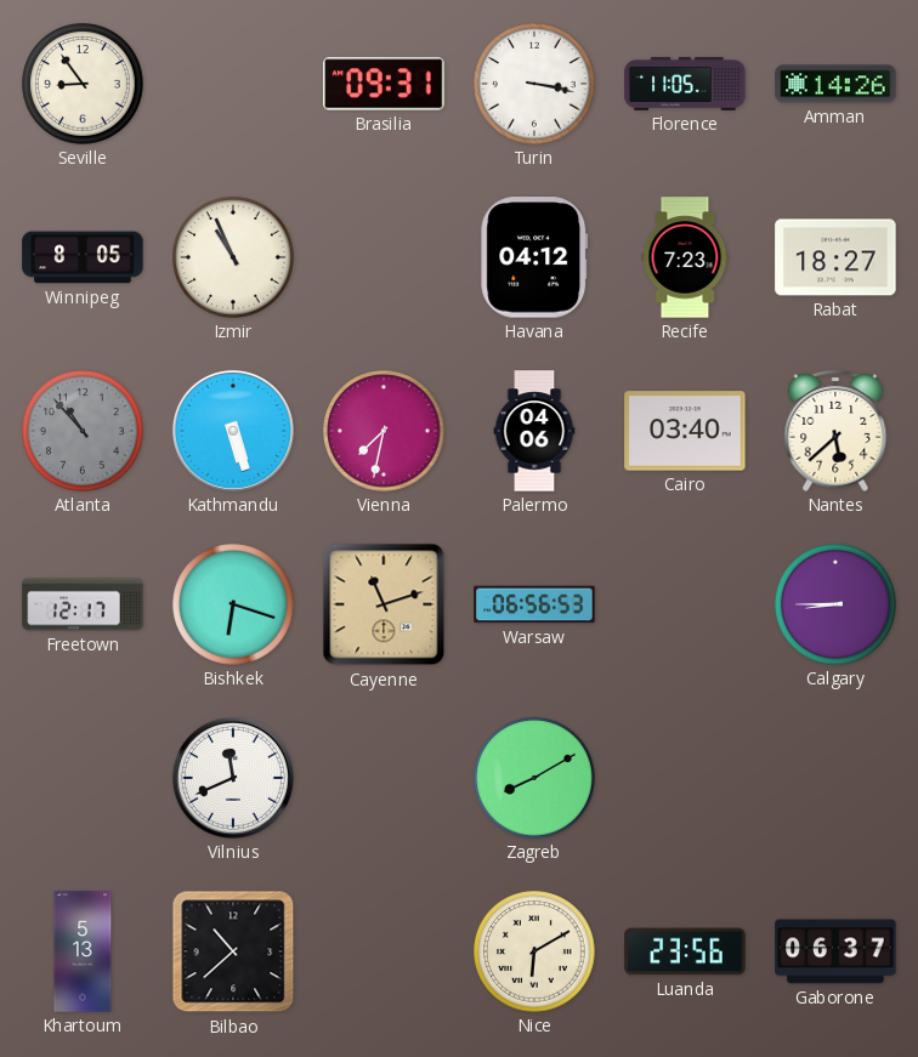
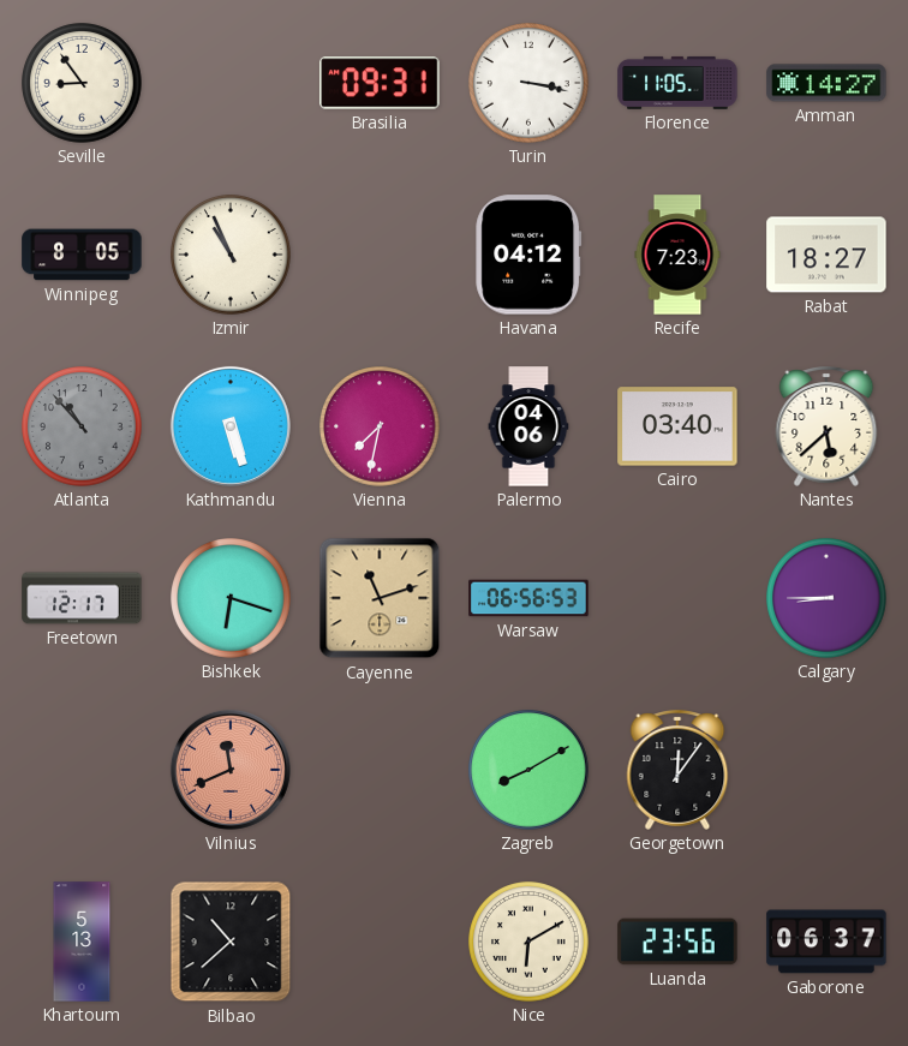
Amman: 14:26 -> 14:27
Vilnius dial: white -> salmon
Georgetown: none -> 12:06
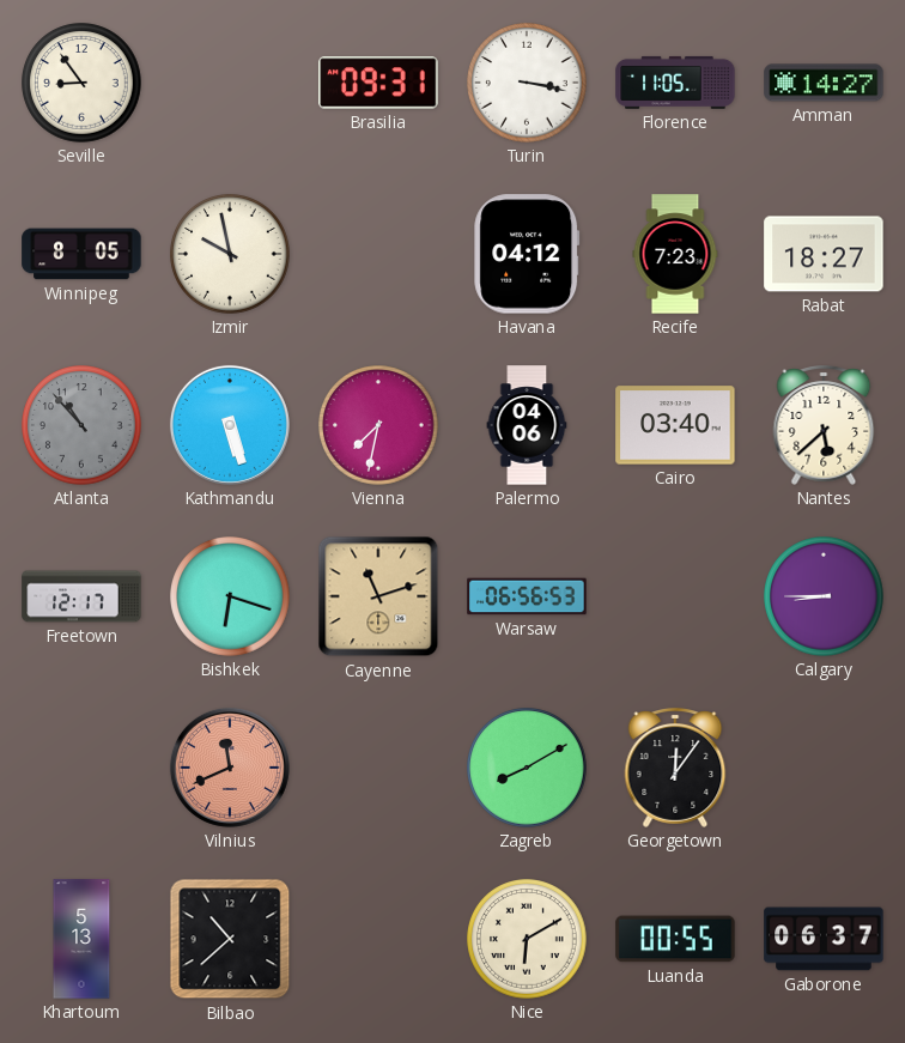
Izmir: 10:56 -> 9:58
Luanda: 23:56 -> 00:55
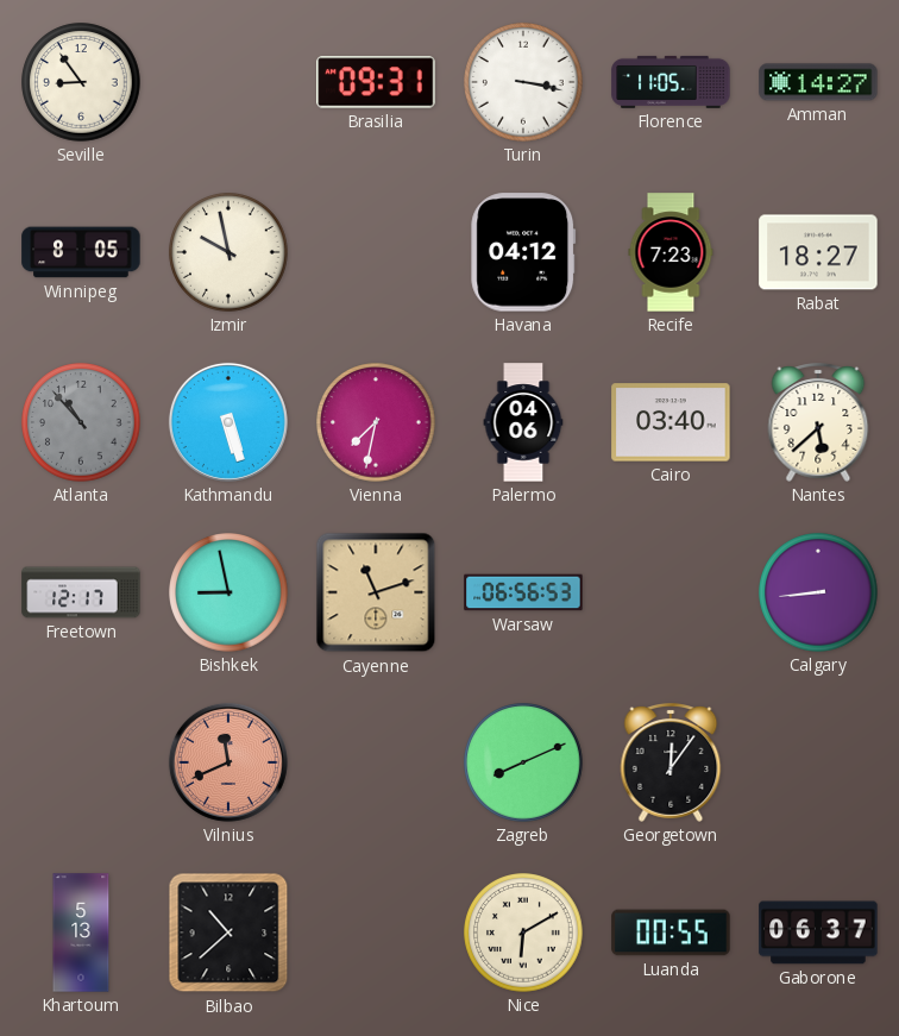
Bishkek: 6:18 -> 8:58
Calgary: 8:45 -> 8:44
Zagreb: 8:10 -> 8:11
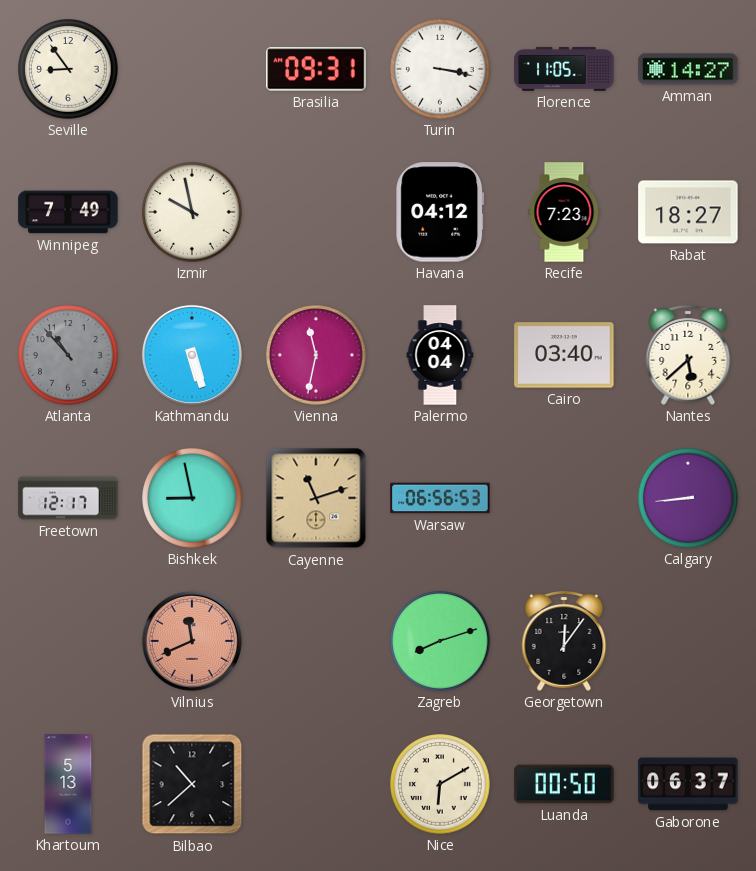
Winnipeg: 8:05 -> 7:49
Vienna: 7:32 -> 11:32
Palermo: 04:06 -> 04:04
Zagreb: 8:11 -> 8:12
Luanda: 00:55 -> 00:50
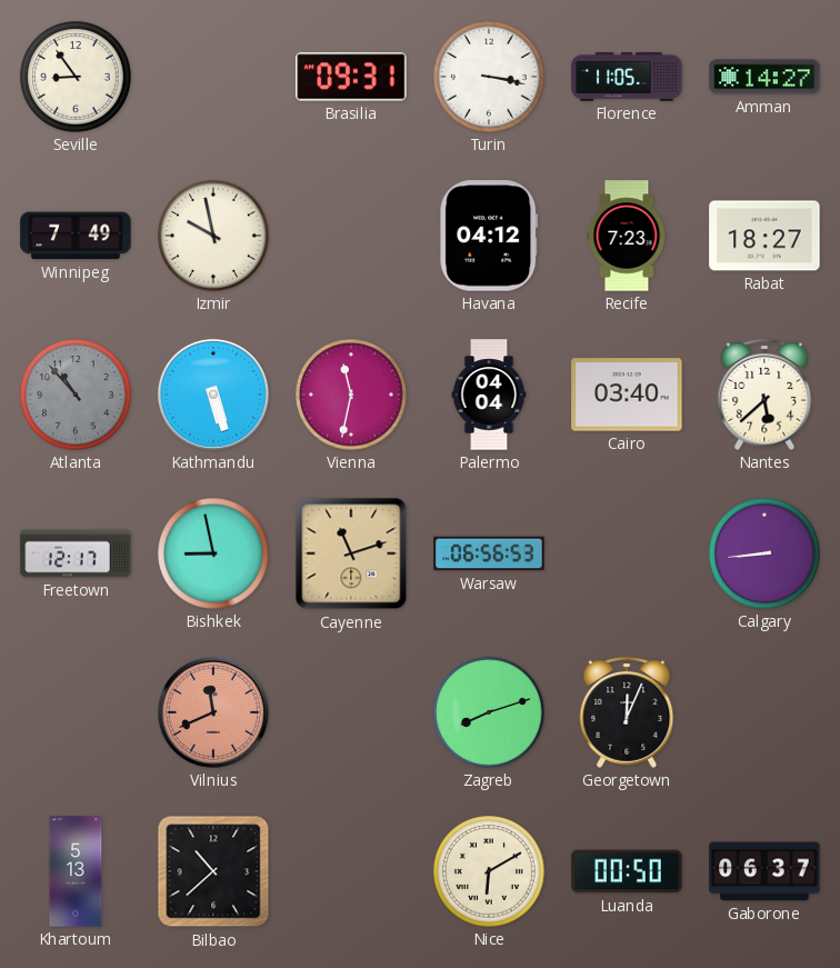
Georgetown: 12:06 -> 12:04
